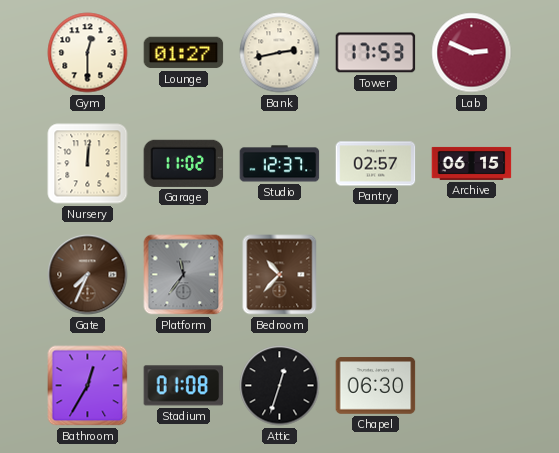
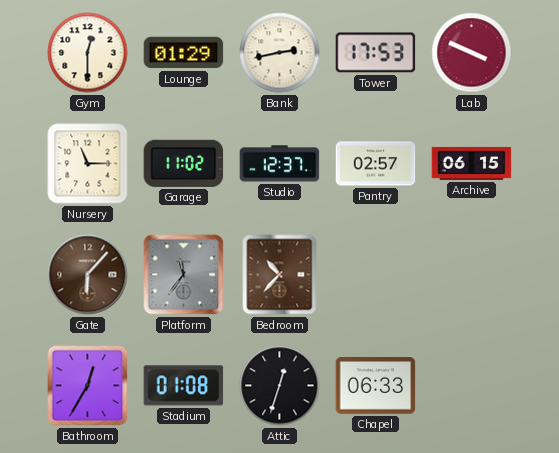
Lounge: 01:27 -> 01:29
Lab: 2:49 -> 3:49
Nursery: 12:01 -> 11:15
Gate: 7:34 -> 6:07
Chapel: 06:30 -> 06:33
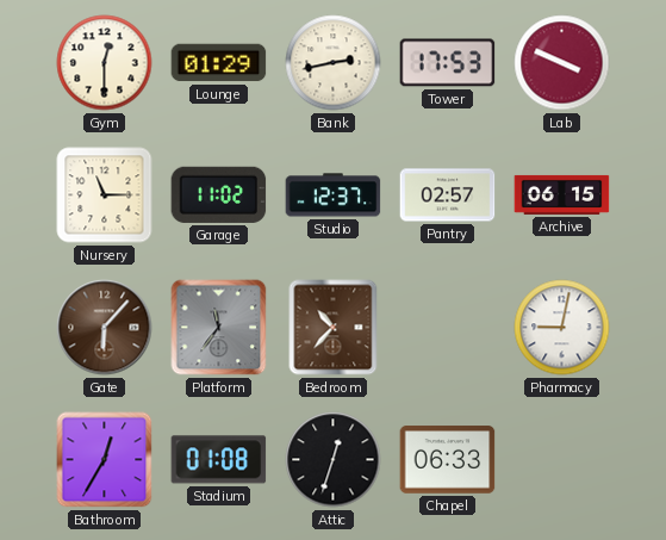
Pharmacy: none -> 9:02
